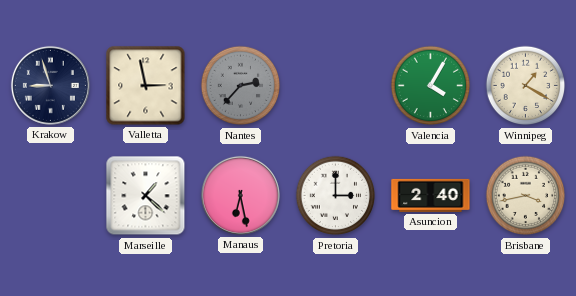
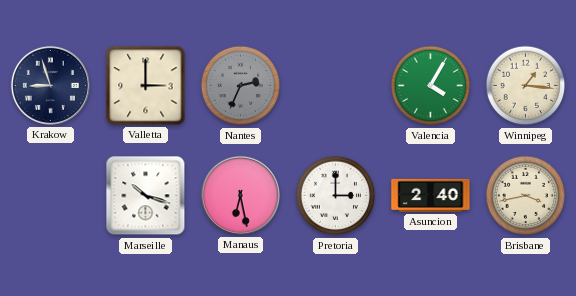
Valletta: 2:58 -> 3:00
Nantes: 2:37 -> 2:34
Winnipeg: 1:20 -> 1:16
Marseille: 1:22 -> 10:18
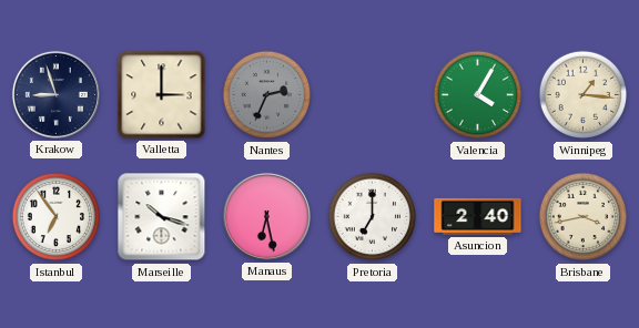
Istanbul: none -> 6:54
Pretoria: 3:00 -> 7:00
